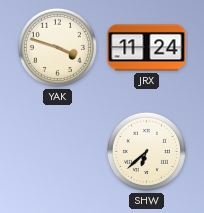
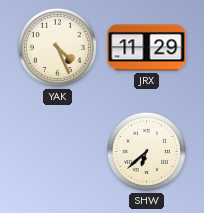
YAK: 3:48 -> 4:26
JRX: 11:24 -> 11:29
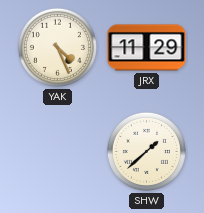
SHW: 6:38 -> 1:38
